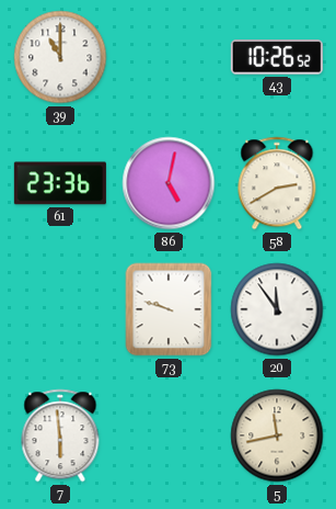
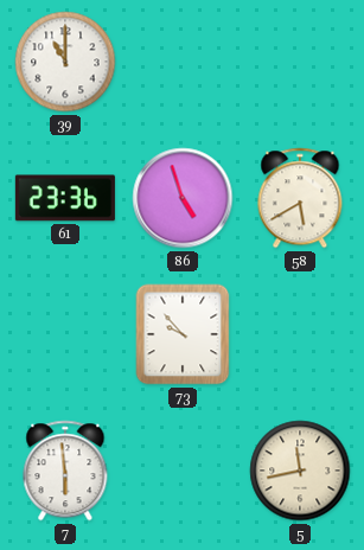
43: 10:26 -> none
86: 5:02 -> 4:57
58: 2:40 -> 5:40
73: 9:48 -> 9:53
20: 11:54 -> none
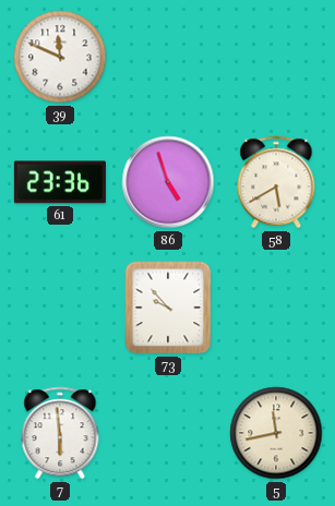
39: 11:00 -> 11:49
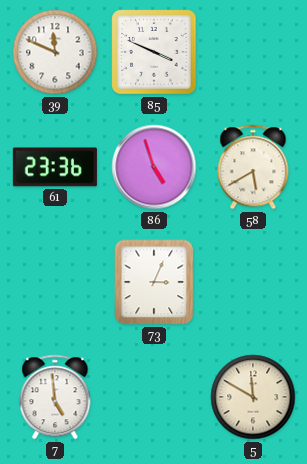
85: none -> 3:49
73: 9:53 -> 3:04
7: 5:59 -> 4:59
5: 11:43 -> 11:50
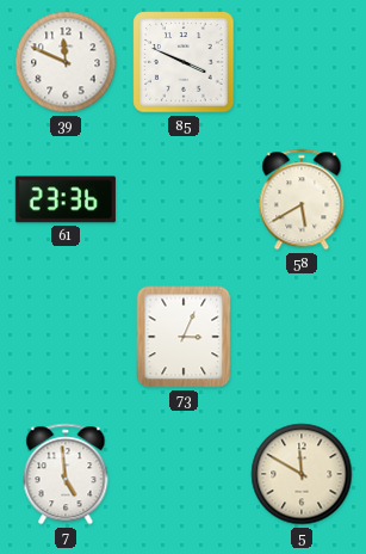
86: 4:57 -> none
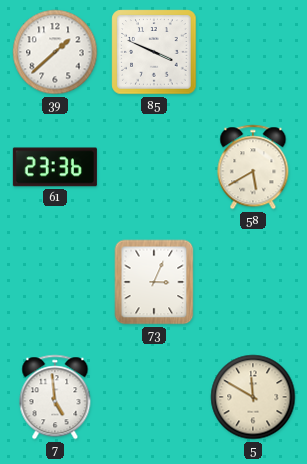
39: 11:49 -> 1:38
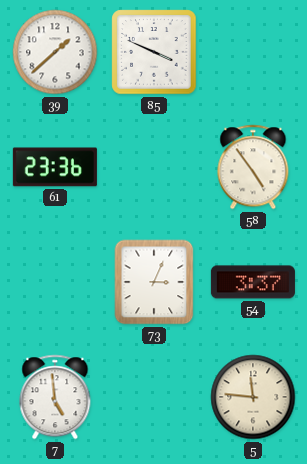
58: 5:40 -> 4:54
54: none -> 3:37
5: 11:50 -> 11:46
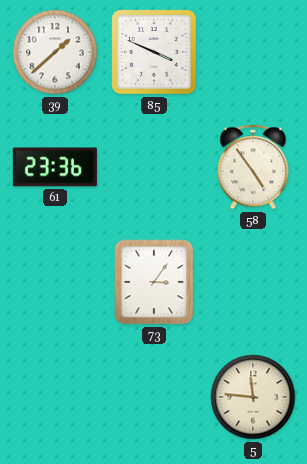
73: 3:04 -> 3:06
54: 3:37 -> none
7: 4:59 -> none
